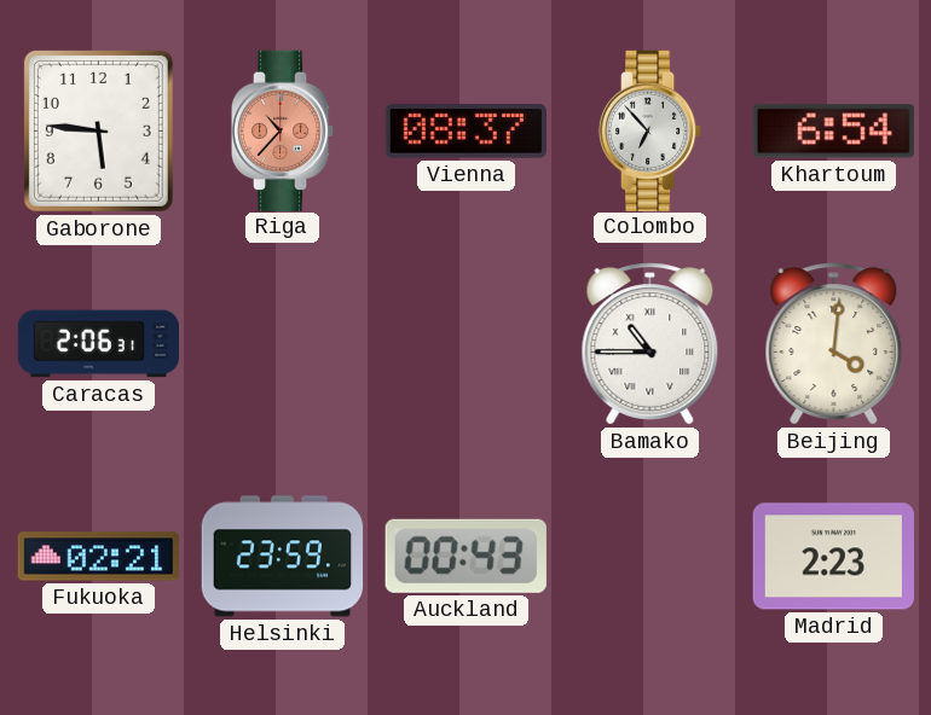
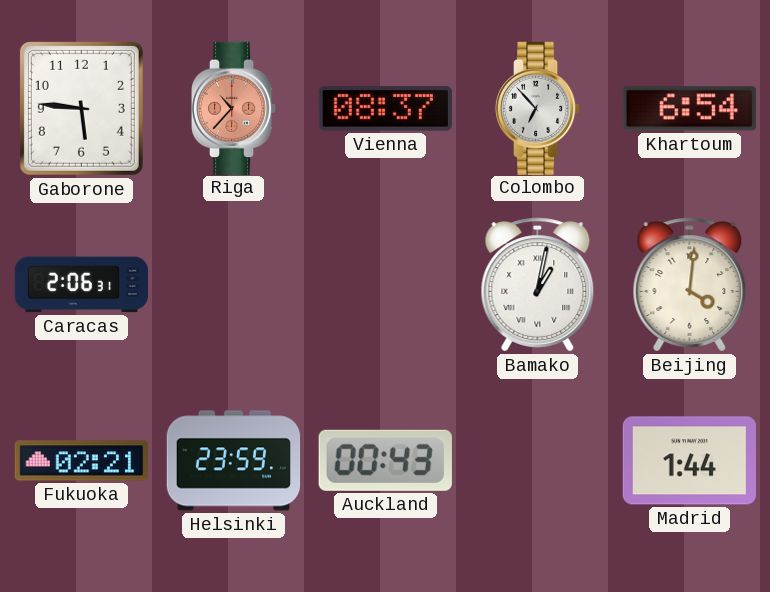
Bamako: 10:45 -> 1:02
Madrid: 2:23 -> 1:44
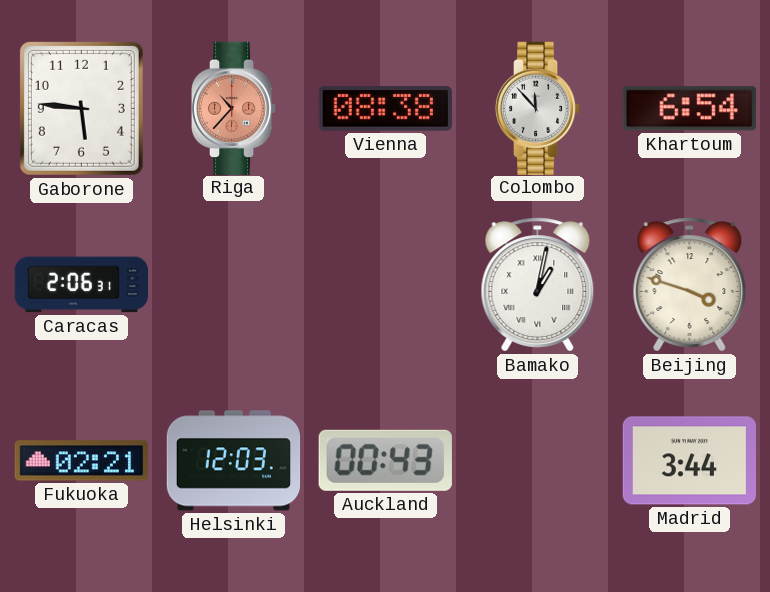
Vienna: 08:37 -> 08:38
Colombo: 6:53 -> 11:53
Beijing: 4:01 -> 3:48
Helsinki: 23:59 -> 12:03
Madrid: 1:44 -> 3:44
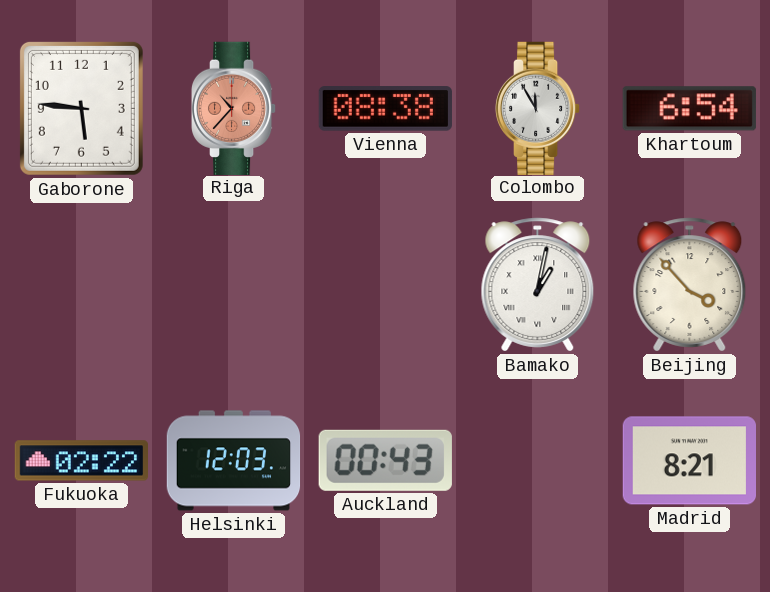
Colombo: 11:53 -> 11:55
Caracas: 2:06 -> none
Beijing: 3:48 -> 3:53
Fukuoka: 02:21 -> 02:22
Madrid: 3:44 -> 8:21
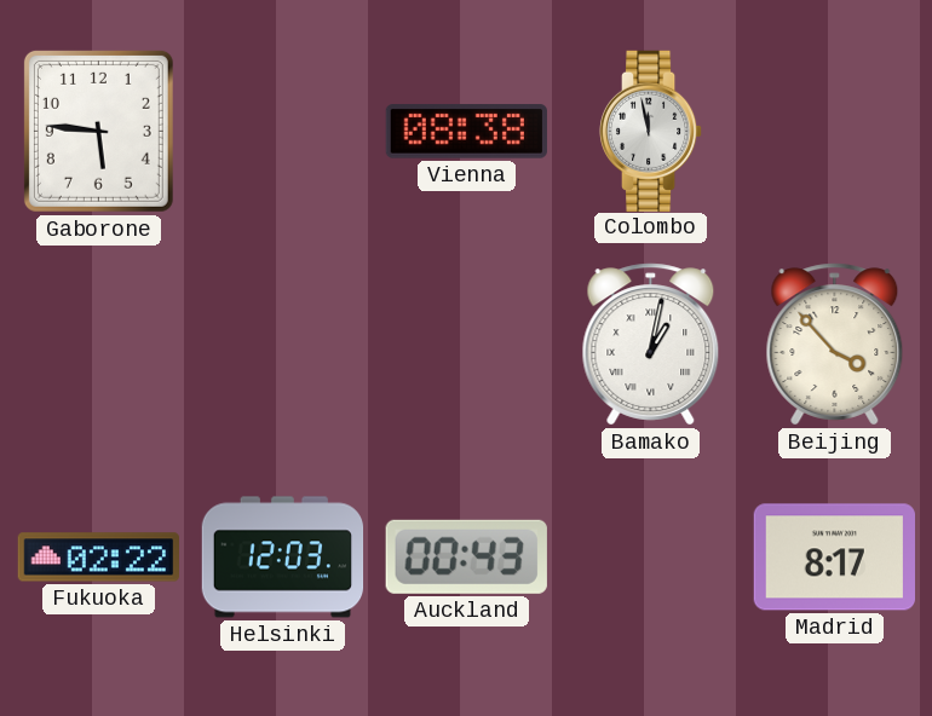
Riga: 10:37 -> none
Colombo: 11:55 -> 11:58
Khartoum: 6:54 -> none
Madrid: 8:21 -> 8:17
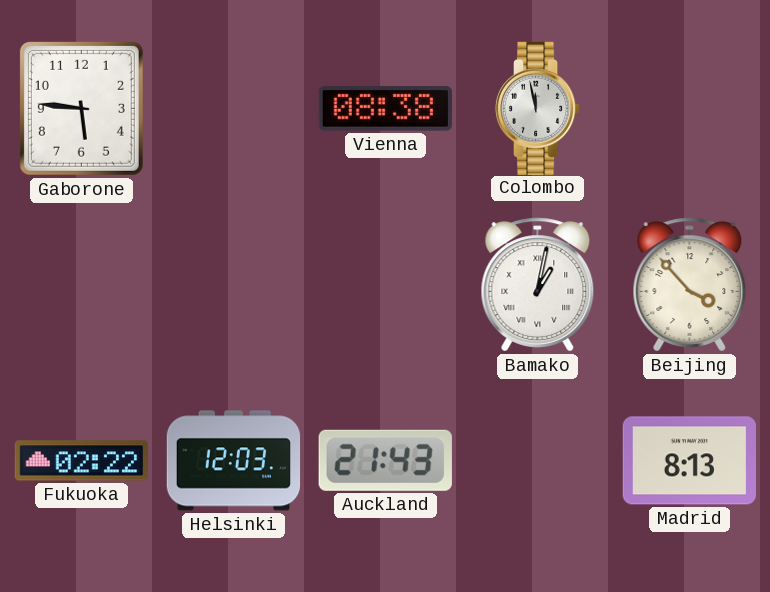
Auckland: 00:43 -> 21:43
Madrid: 8:17 -> 8:13
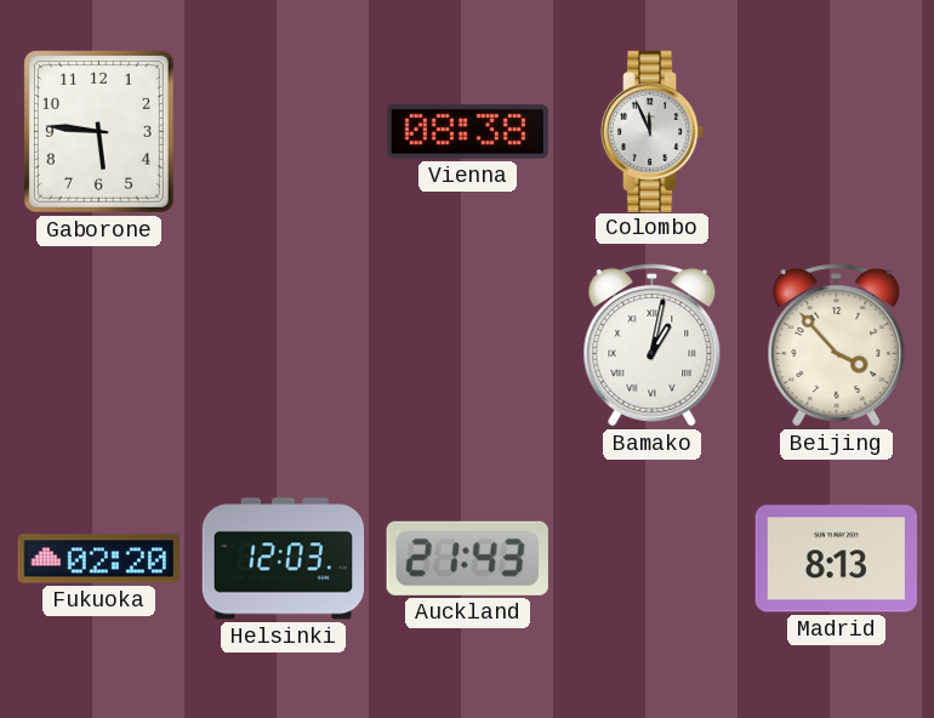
Colombo: 11:58 -> 11:56
Fukuoka: 02:22 -> 02:20
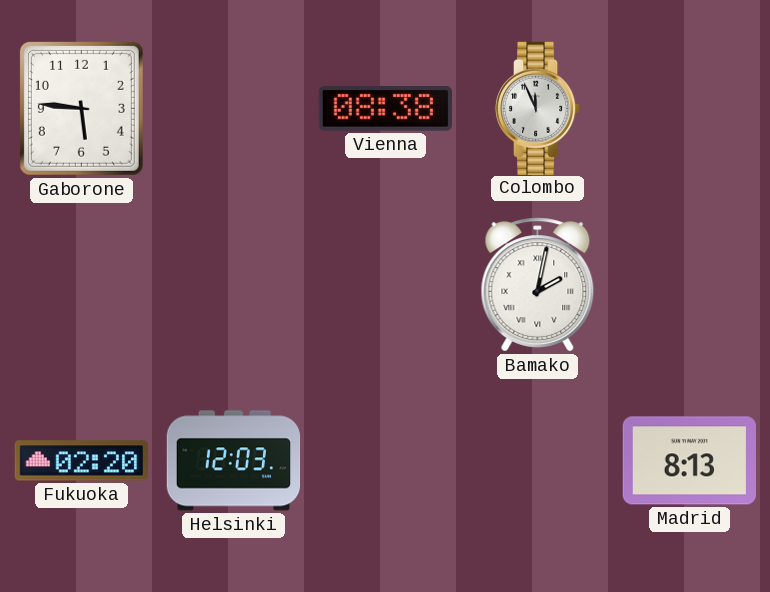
Bamako: 1:02 -> 2:02
Beijing: 3:53 -> none
Auckland: 21:43 -> none
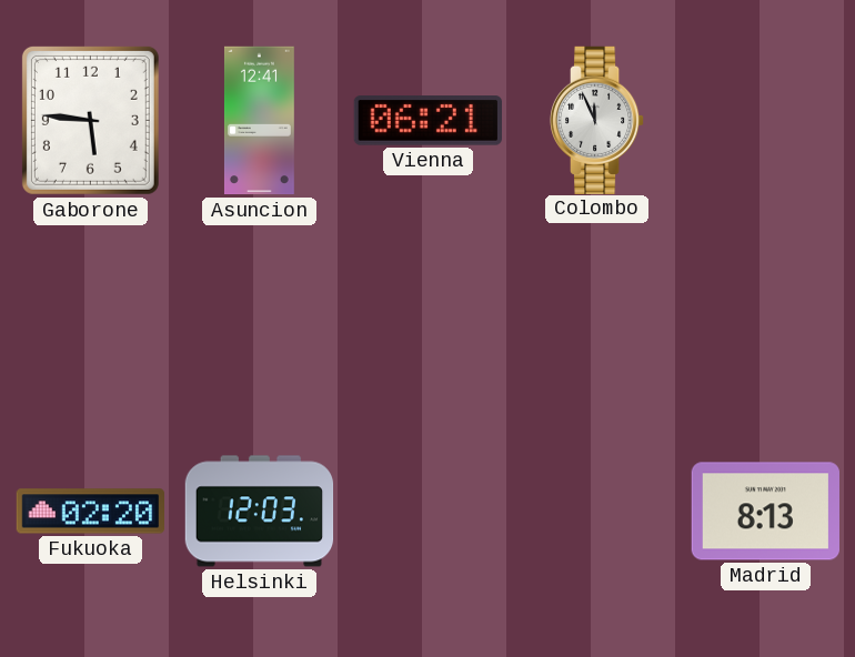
Asuncion: none -> 12:41
Vienna: 08:38 -> 06:21
Bamako: 2:02 -> none
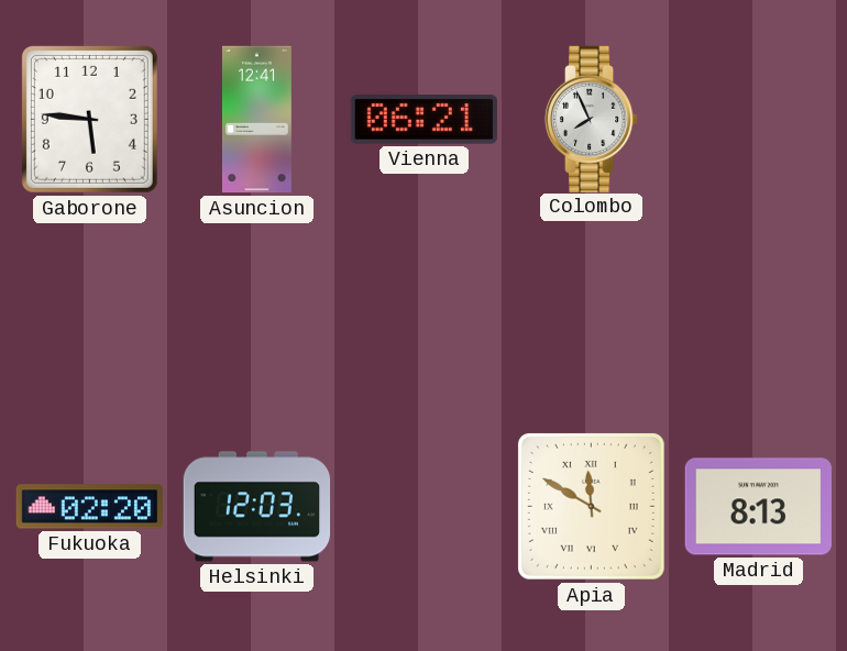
Colombo: 11:56 -> 7:56
Apia: none -> 11:50
